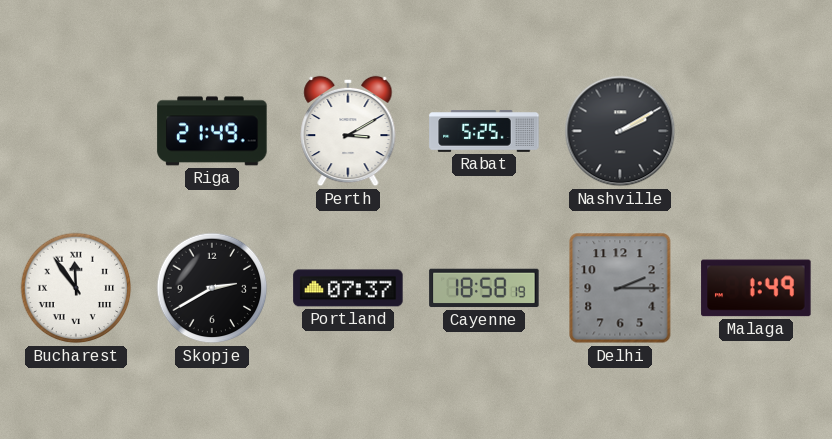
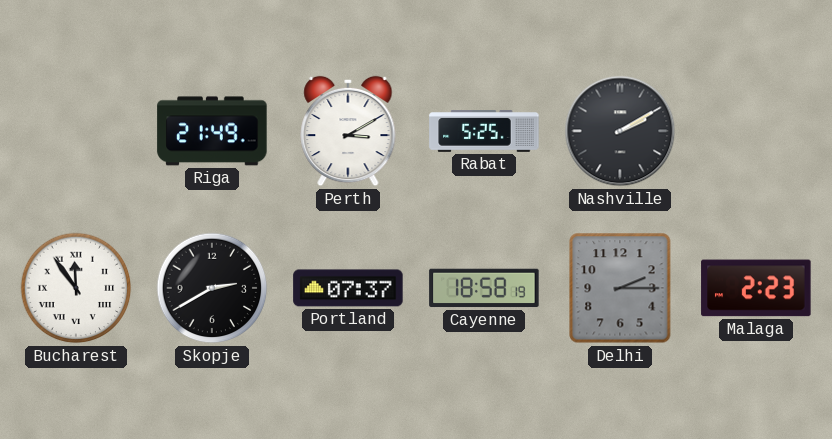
Malaga: 1:49 -> 2:23
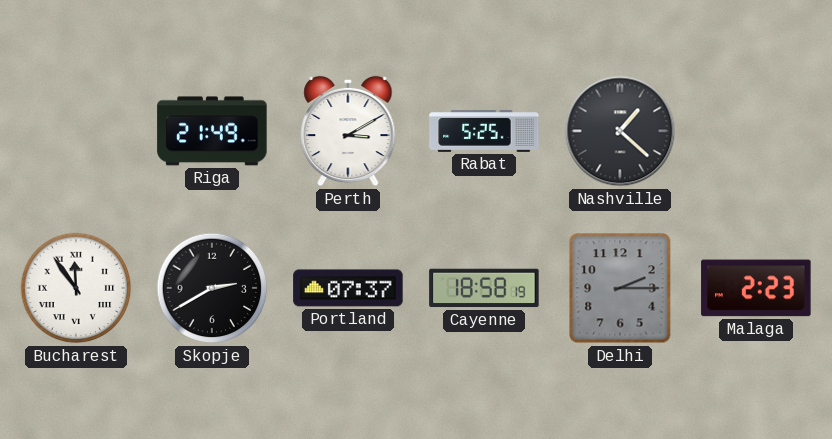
Nashville: 2:10 -> 1:22
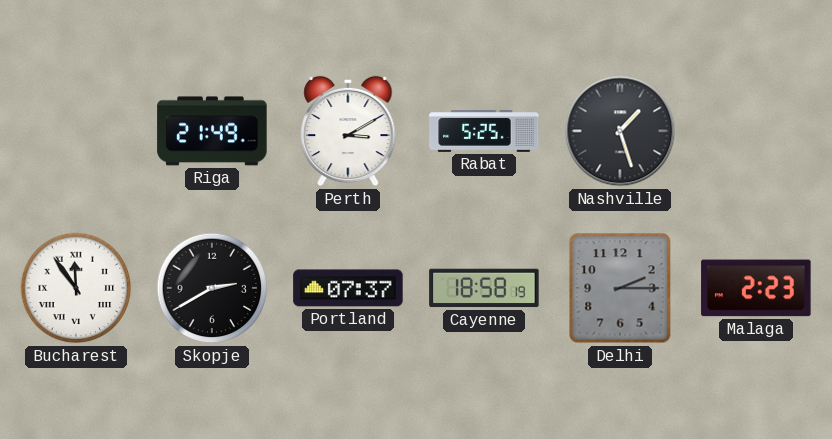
Nashville: 1:22 -> 1:27
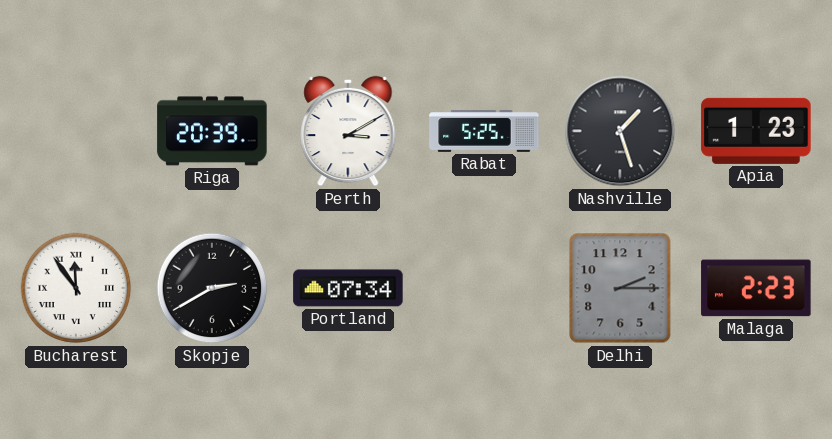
Riga: 21:49 -> 20:39
Apia: none -> 1:23
Portland: 07:37 -> 07:34
Cayenne: 18:58 -> none
